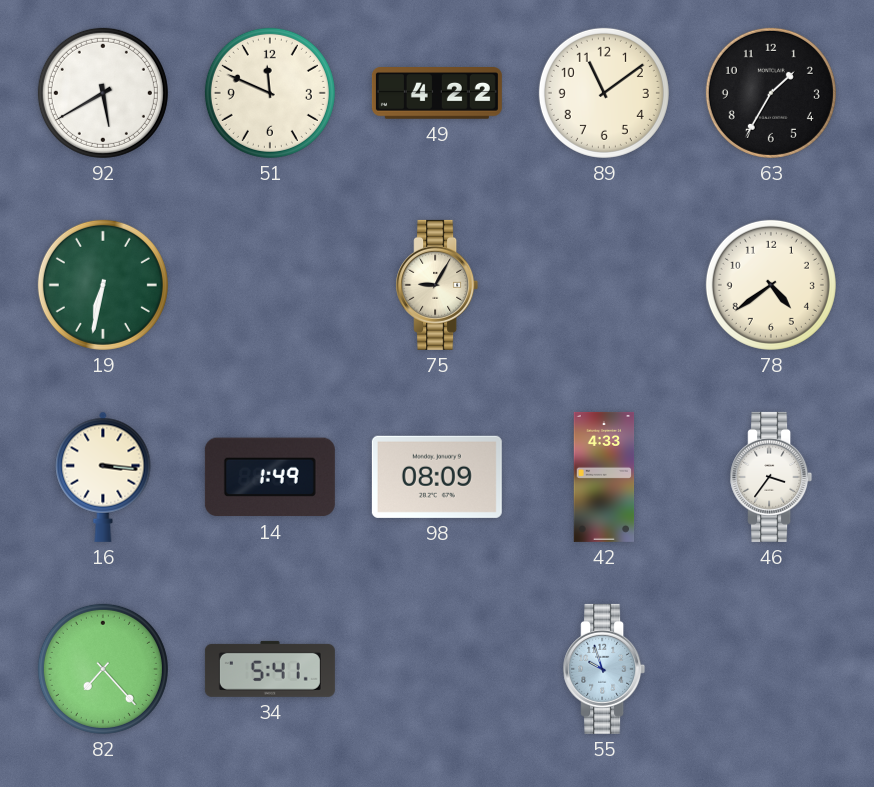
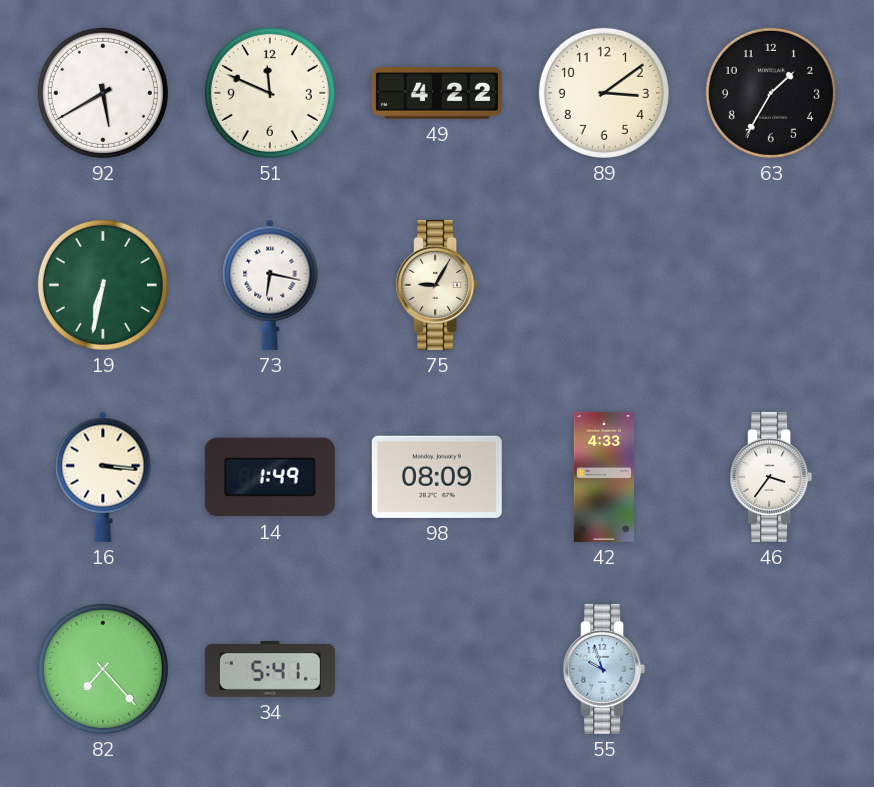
89: 11:09 -> 3:09
73: none -> 6:17
78: 4:39 -> none
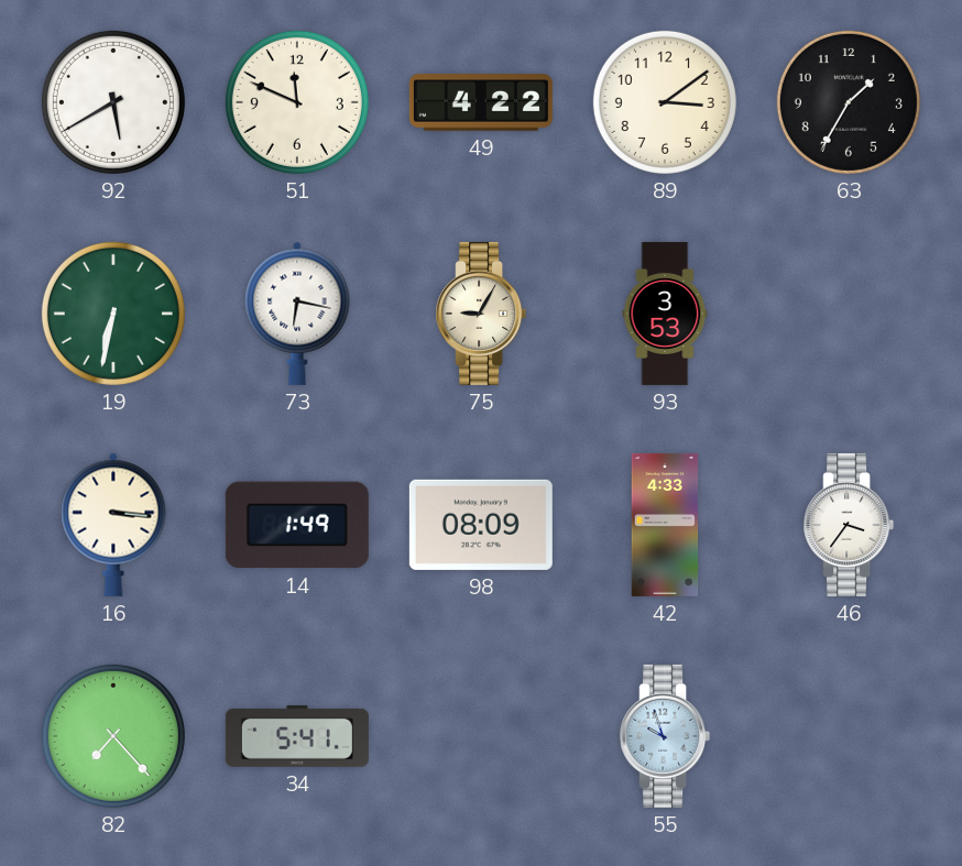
93: none -> 3:53
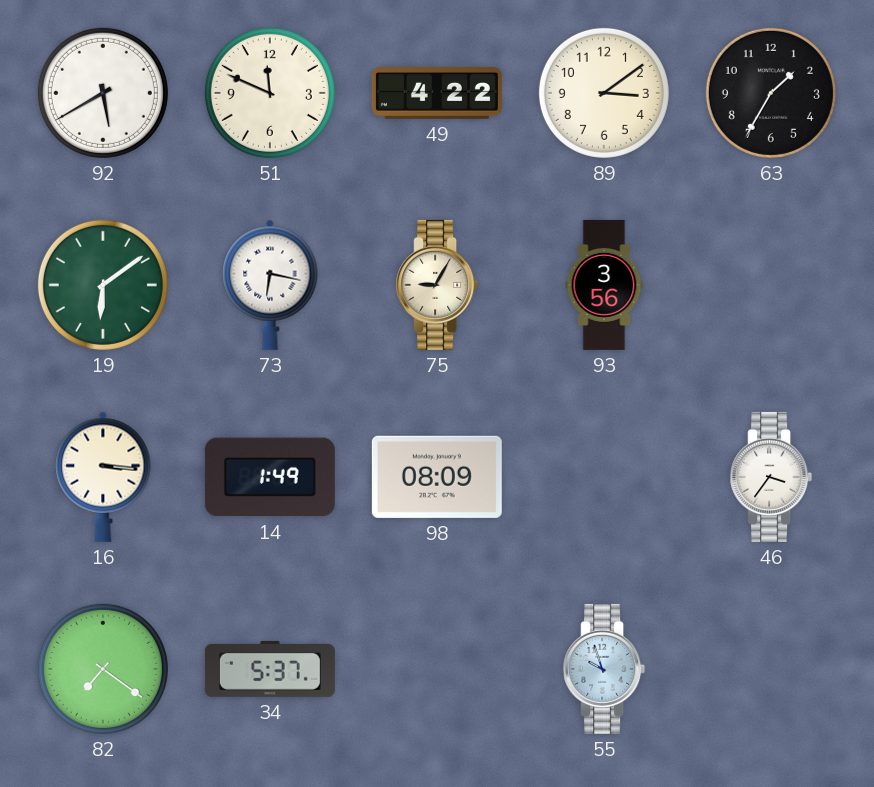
19: 6:32 -> 6:09
93: 3:53 -> 3:56
42: 4:33 -> none
82: 7:23 -> 7:21
34: 5:41 -> 5:37
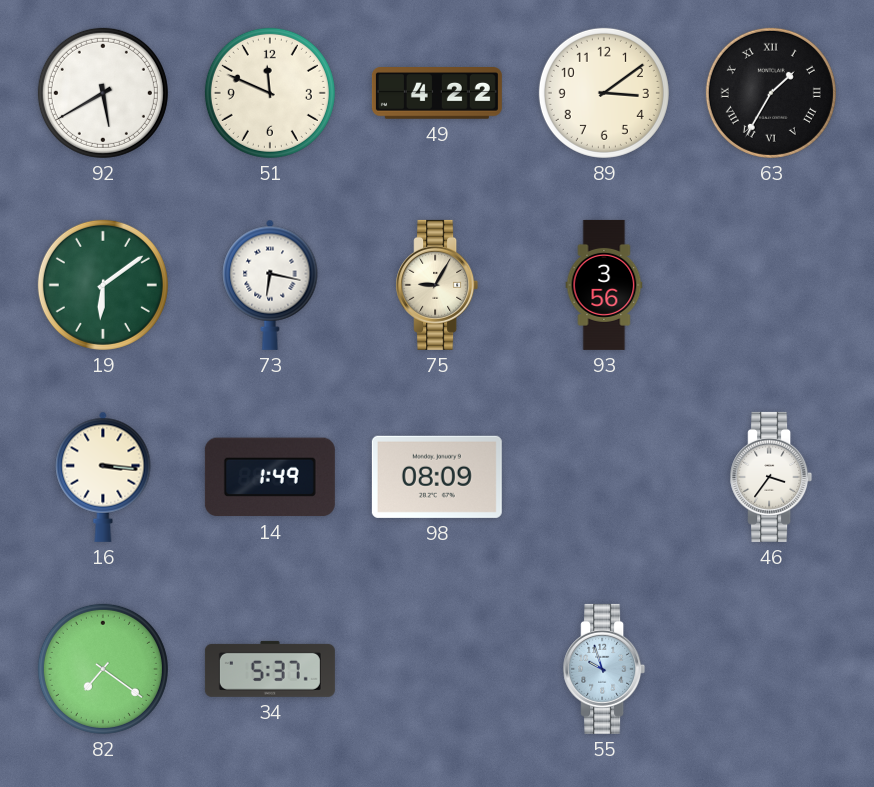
63 numerals: Arabic -> Roman
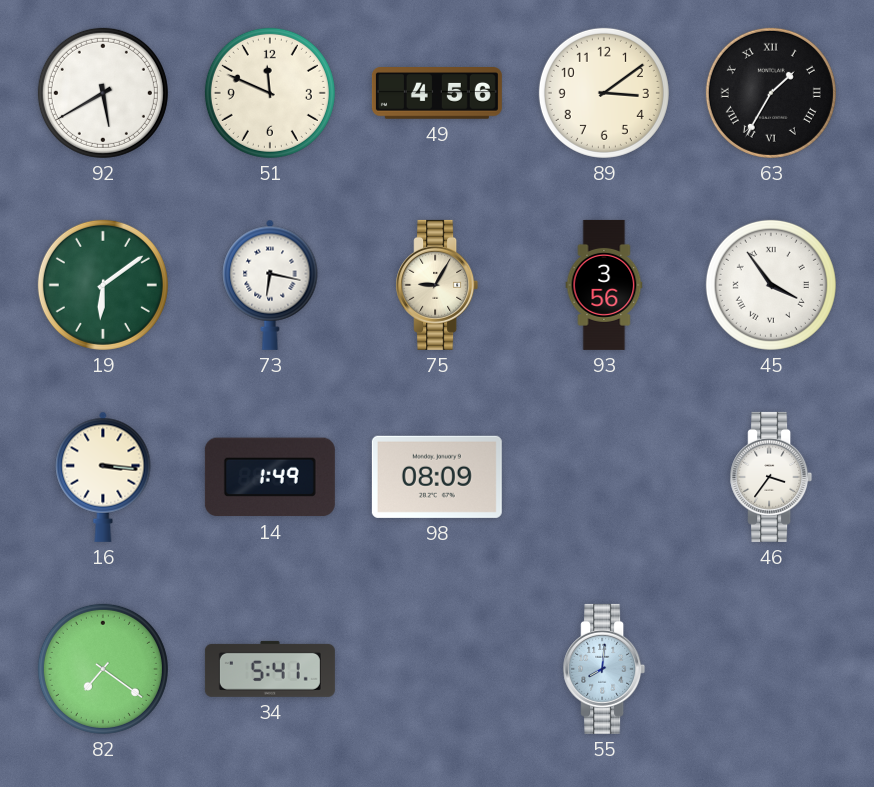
49: 4:22 -> 4:56
45: none -> 3:54
34: 5:37 -> 5:41
55: 9:57 -> 8:01
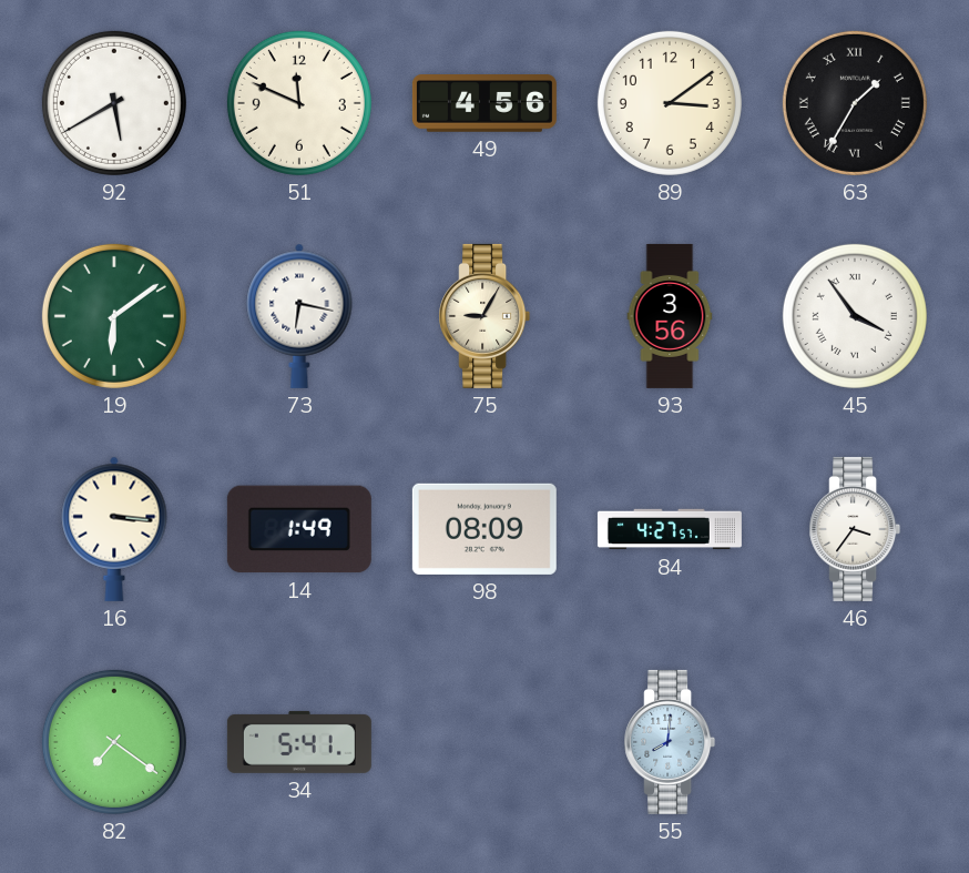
84: none -> 4:27
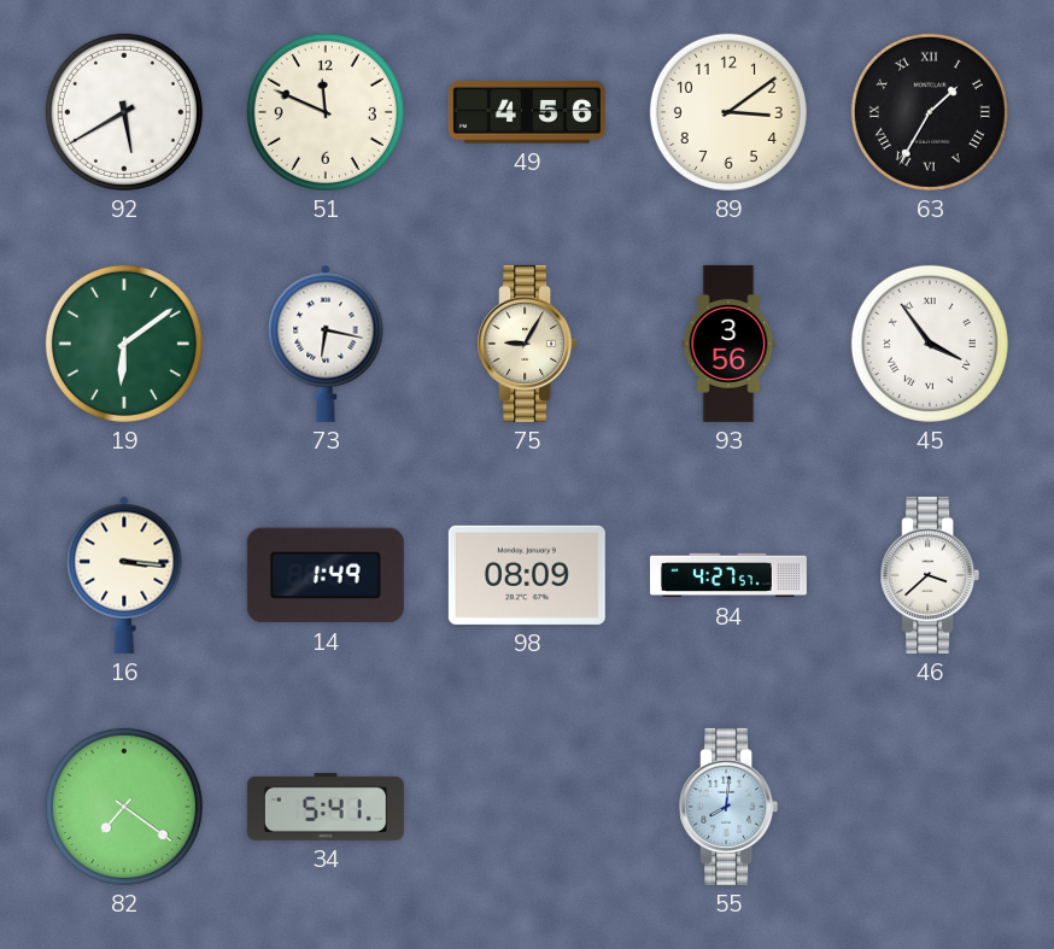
46: 3:36 -> 3:38
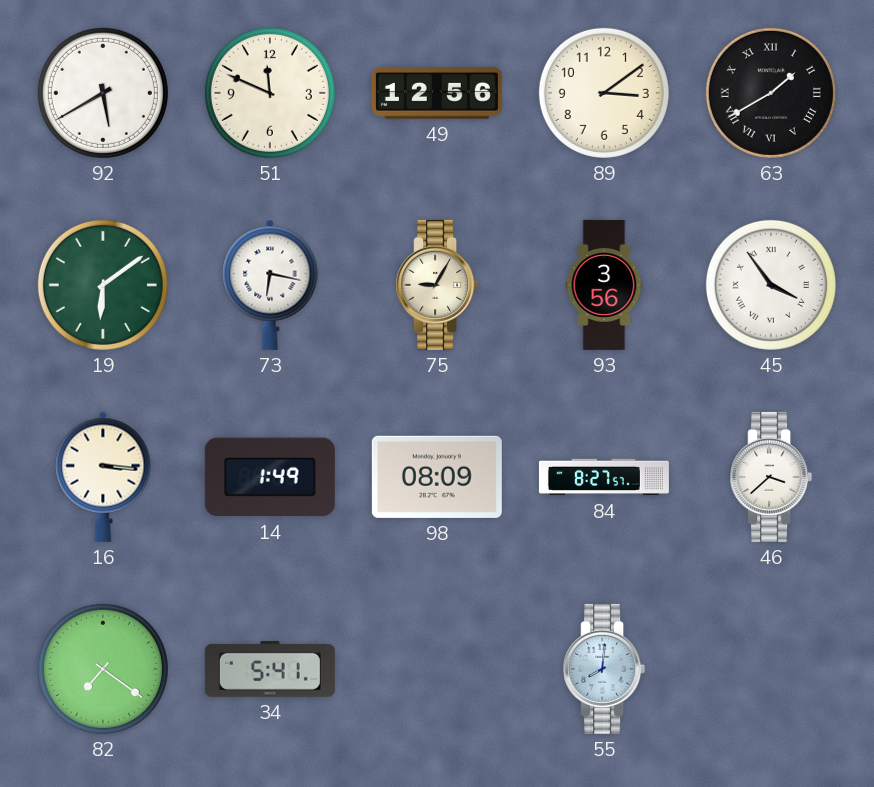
49: 4:56 -> 12:56
63: 1:35 -> 1:40
84: 4:27 -> 8:27
